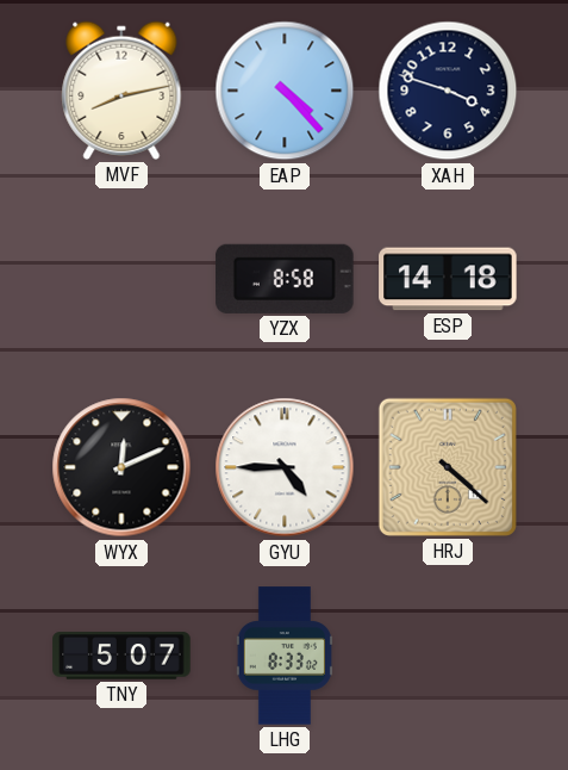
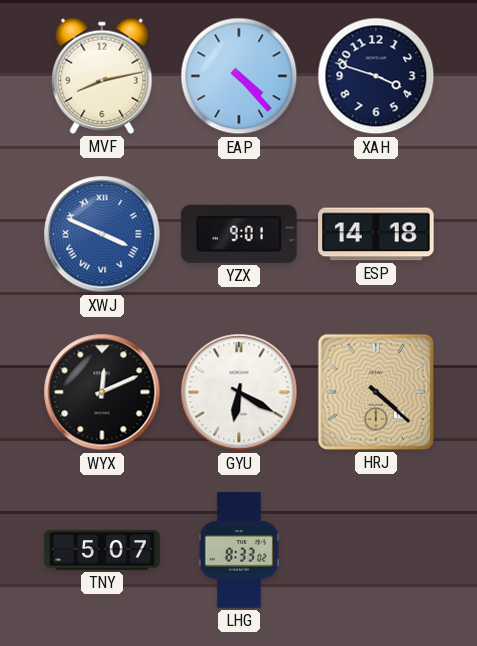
XWJ: none -> 3:49
YZX: 8:58 -> 9:01
GYU: 4:45 -> 6:20
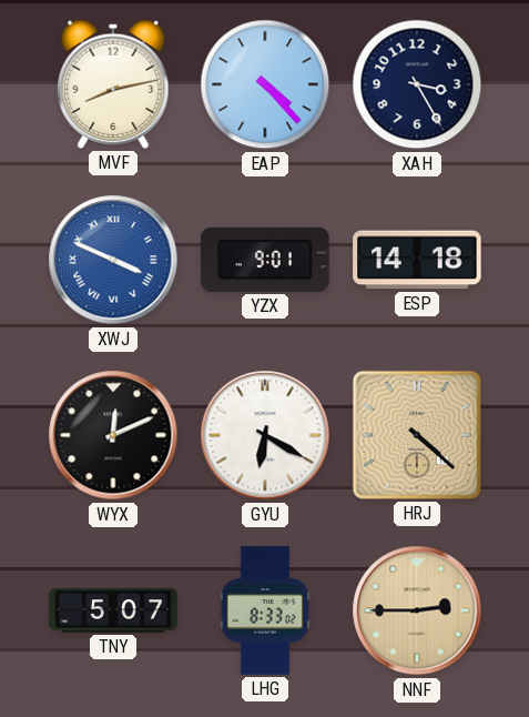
XAH: 3:48 -> 3:25
NNF: none -> 2:45
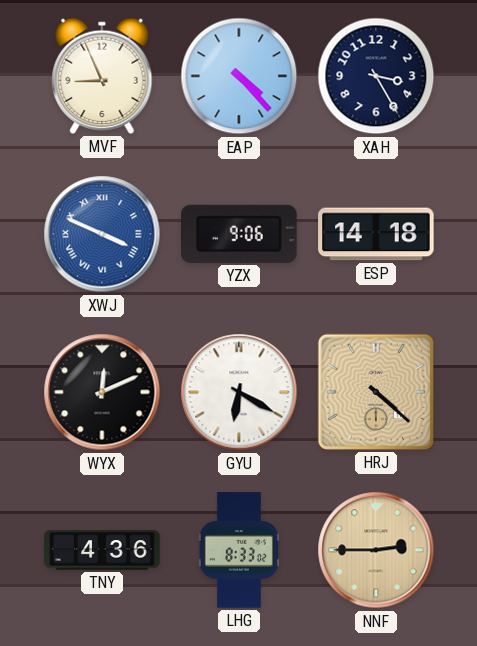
MVF: 8:13 -> 8:56
YZX: 9:01 -> 9:06
TNY: 5:07 -> 4:36
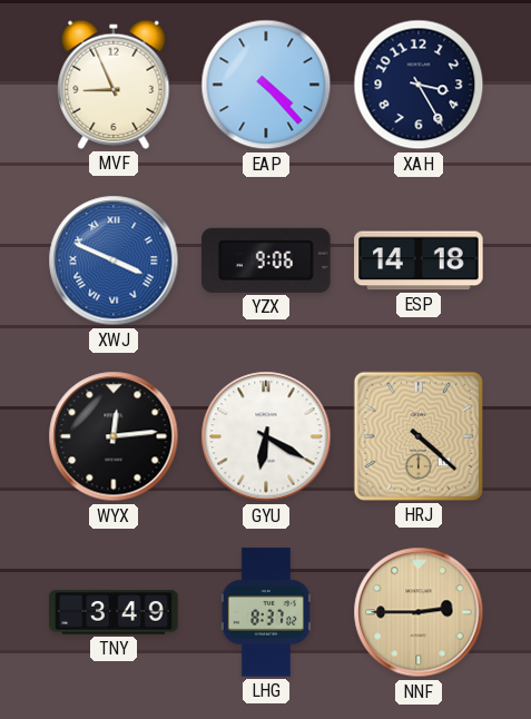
WYX: 12:11 -> 12:14
TNY: 4:36 -> 3:49
LHG: 8:33 -> 8:37
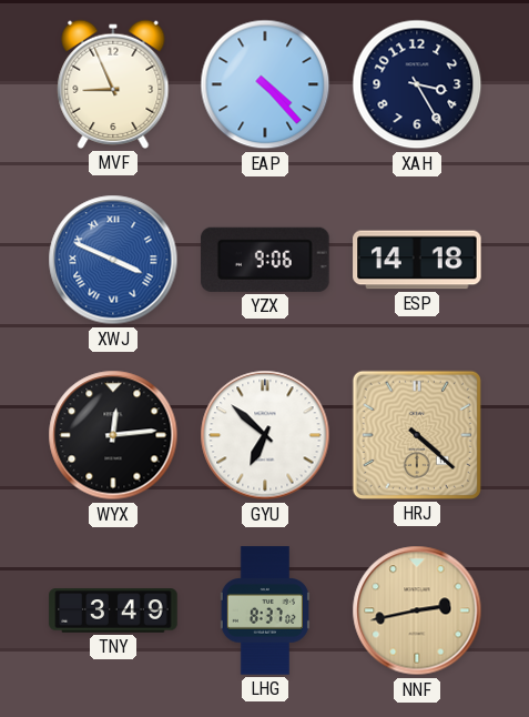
GYU: 6:20 -> 6:52
NNF: 2:45 -> 2:43
